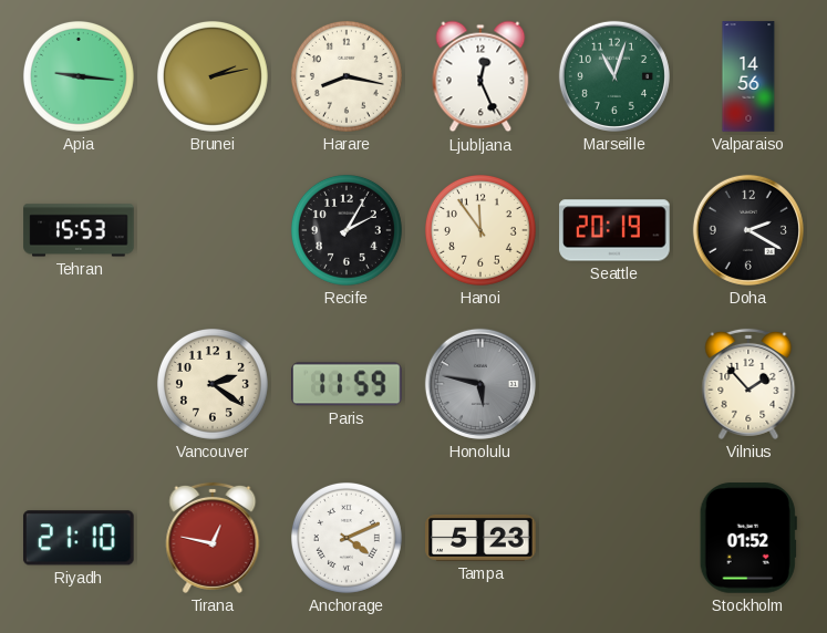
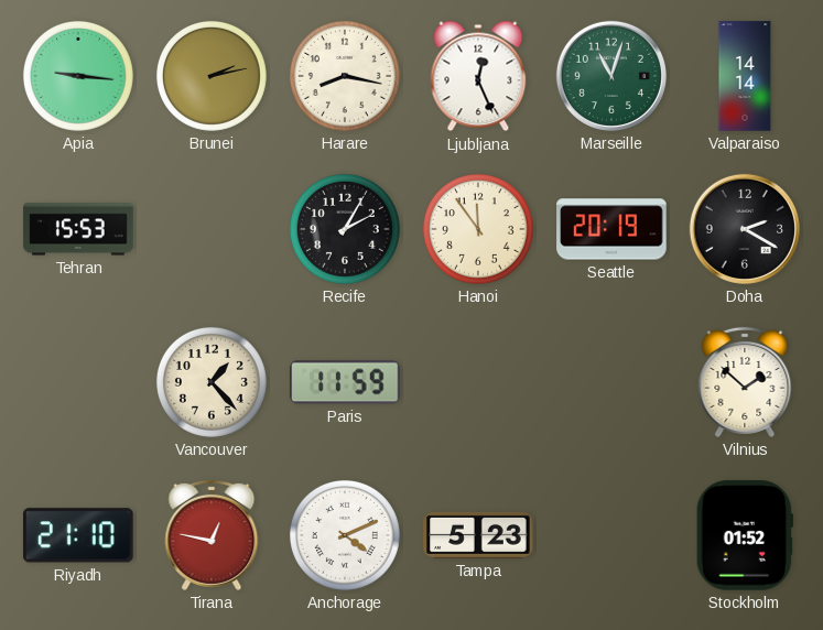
Valparaiso: 14:56 -> 14:14
Vancouver: 2:21 -> 1:23
Honolulu: 5:47 -> none
Vilnius: 1:53 -> 1:52
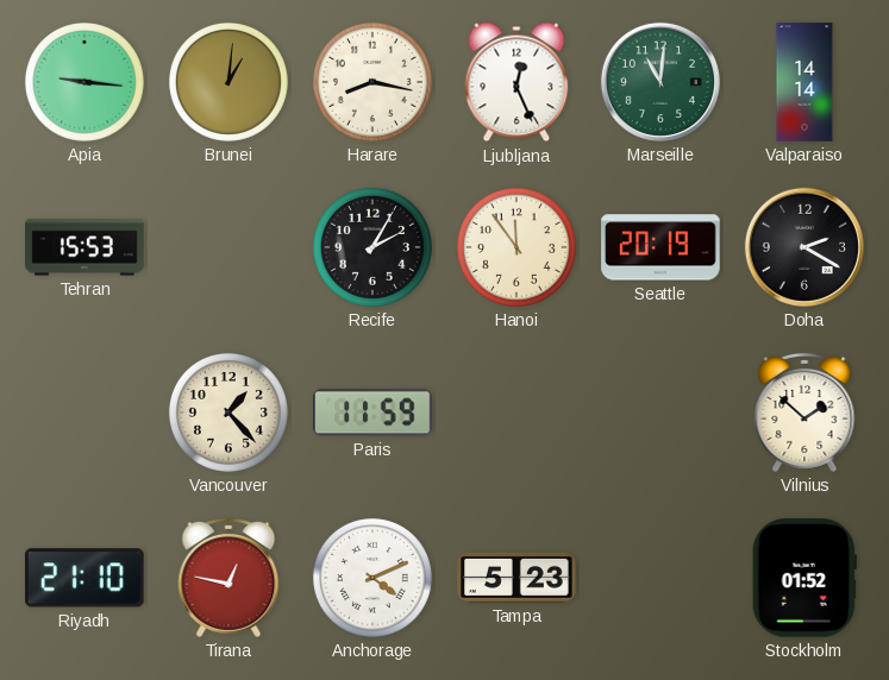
Brunei: 2:13 -> 1:01
Marseille: 11:03 -> 11:01
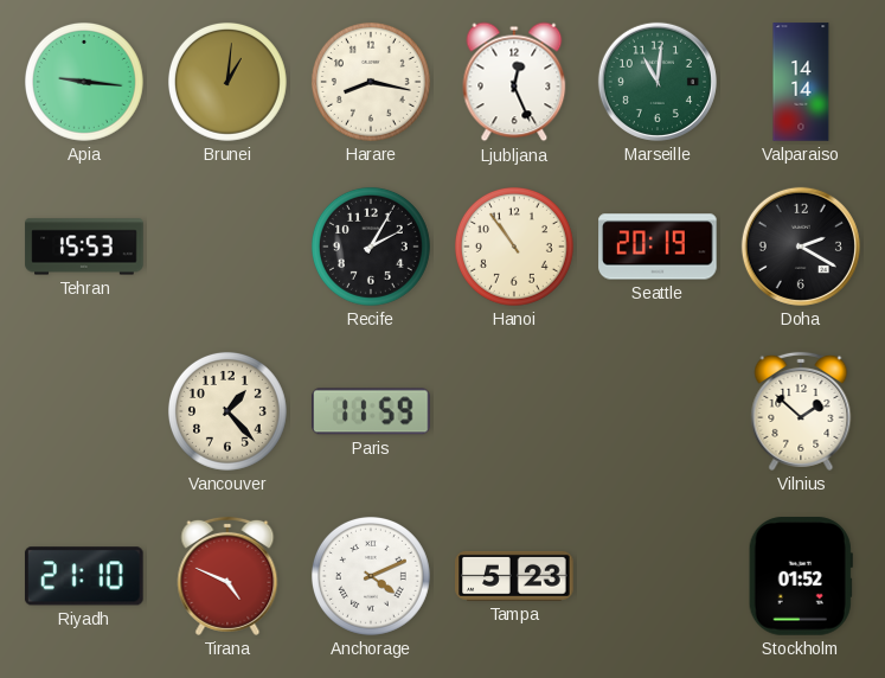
Hanoi: 11:54 -> 10:54
Tirana: 12:47 -> 4:49
